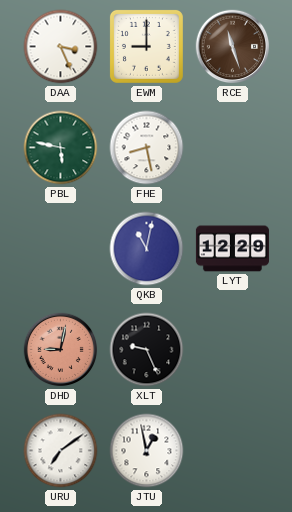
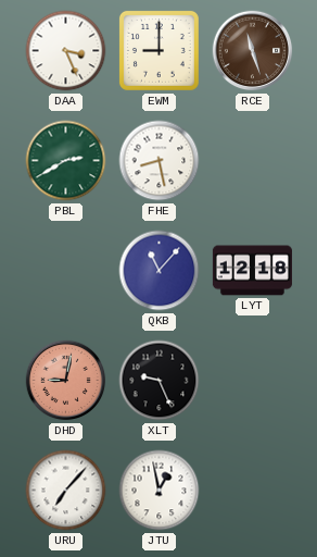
PBL: 5:47 -> 2:40
QKB: 11:02 -> 11:07
LYT: 12:29 -> 12:18
URU: 7:09 -> 7:07
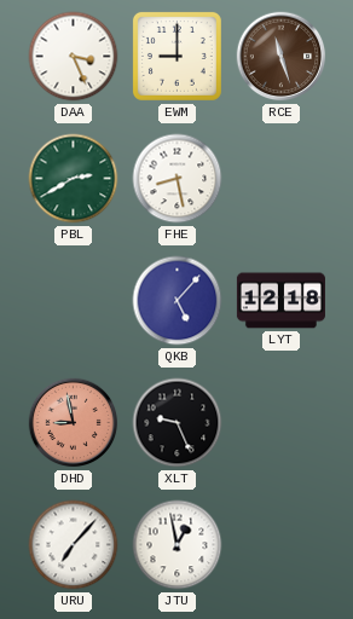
QKB: 11:07 -> 5:07
DHD: 9:02 -> 8:58
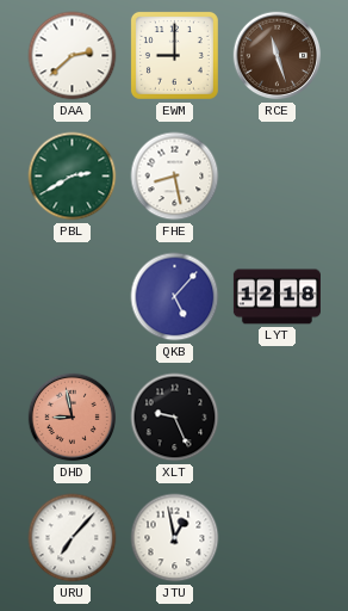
DAA: 3:26 -> 2:38
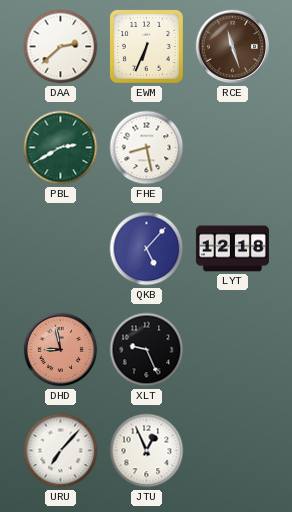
EWM: 9:00 -> 6:34
JTU: 12:58 -> 12:56
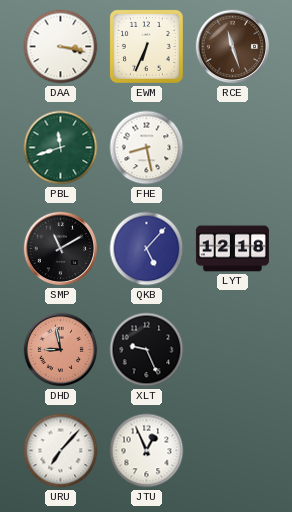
DAA: 2:38 -> 3:17
PBL: 2:40 -> 11:42
SMP: none -> 11:10
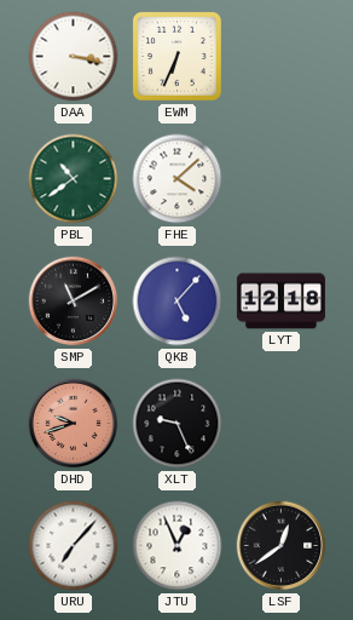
RCE: 11:27 -> none
PBL: 11:42 -> 10:39
FHE: 8:28 -> 4:08
DHD: 8:58 -> 9:42
LSF: none -> 12:39
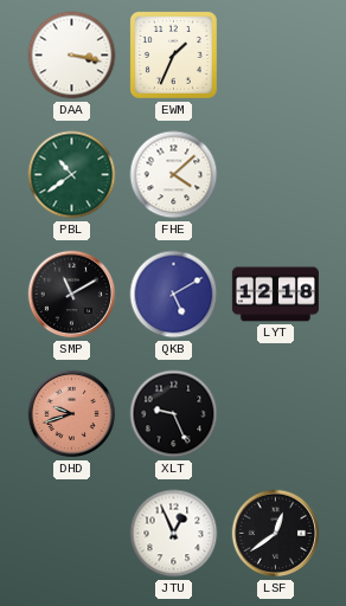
EWM: 6:34 -> 1:34
QKB: 5:07 -> 5:10
URU: 7:07 -> none
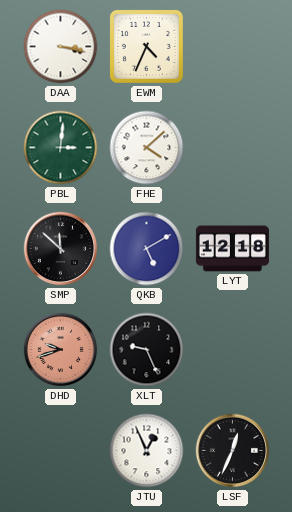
EWM: 1:34 -> 4:34
PBL: 10:39 -> 3:01
SMP: 11:10 -> 11:52
LSF: 12:39 -> 12:34
